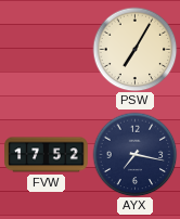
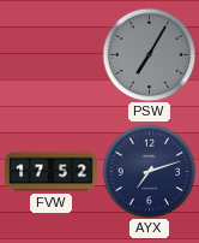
PSW dial: cream -> grey
AYX: 7:17 -> 7:12
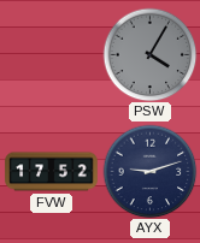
PSW: 7:05 -> 4:05
AYX: 7:12 -> 9:12
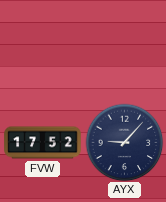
PSW: 4:05 -> none
AYX: 9:12 -> 9:07
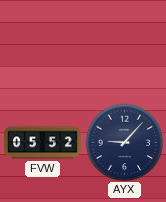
FVW: 17:52 -> 05:52
